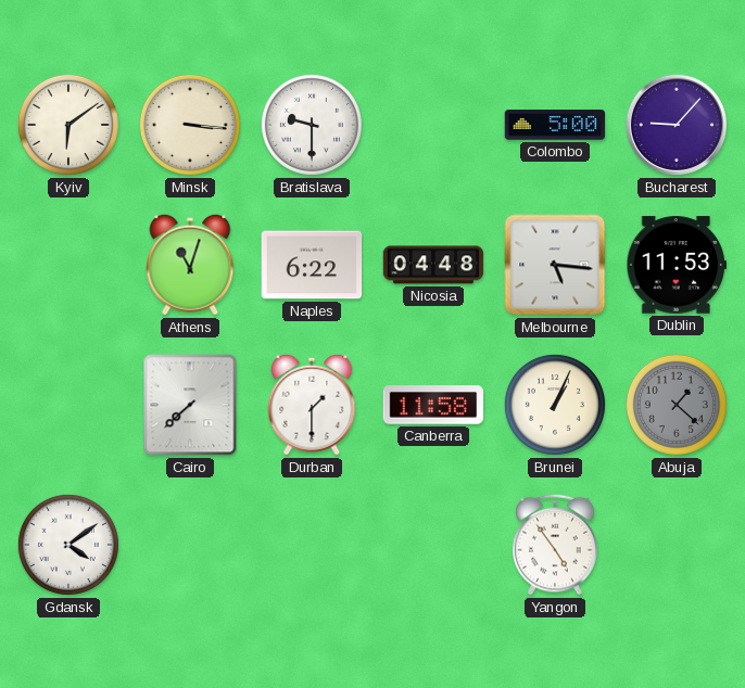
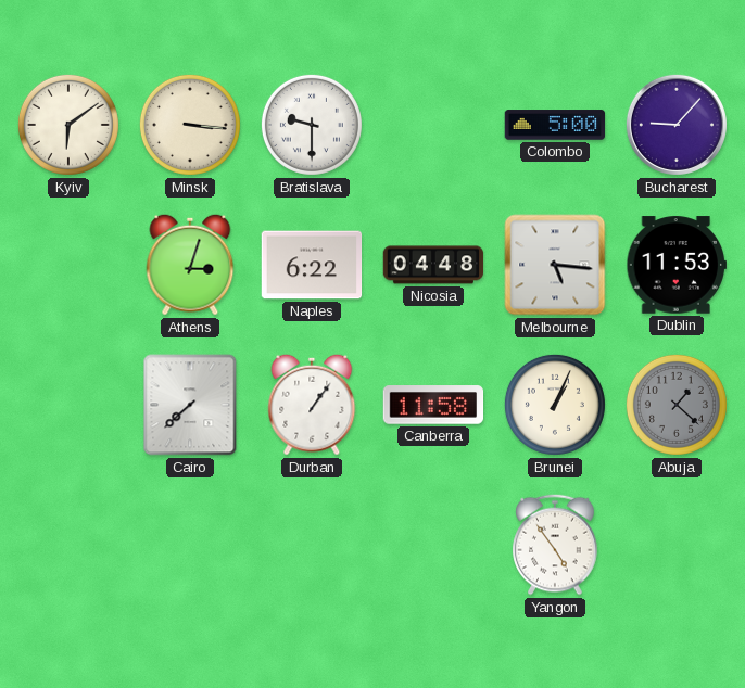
Athens: 11:03 -> 3:03
Durban: 1:30 -> 1:06
Gdansk: 4:09 -> none
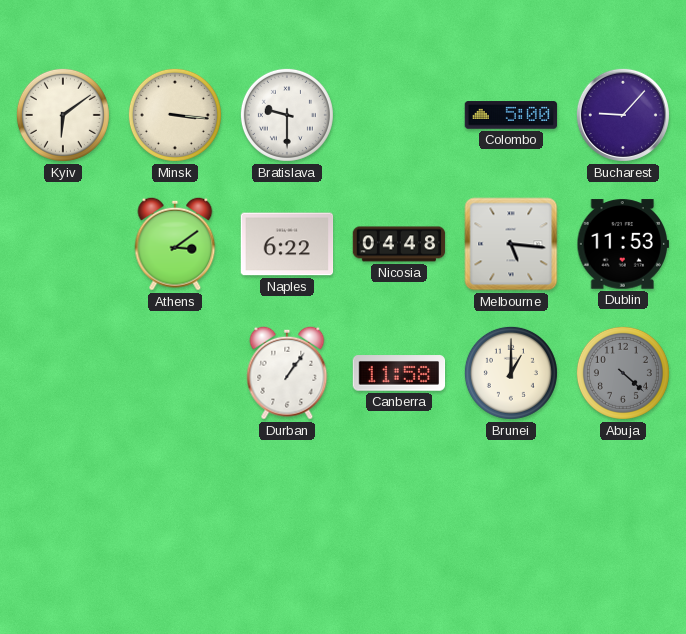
Athens: 3:03 -> 3:09
Cairo: 7:38 -> none
Brunei: 1:04 -> 1:00
Abuja: 1:22 -> 4:22
Yangon: 4:54 -> none
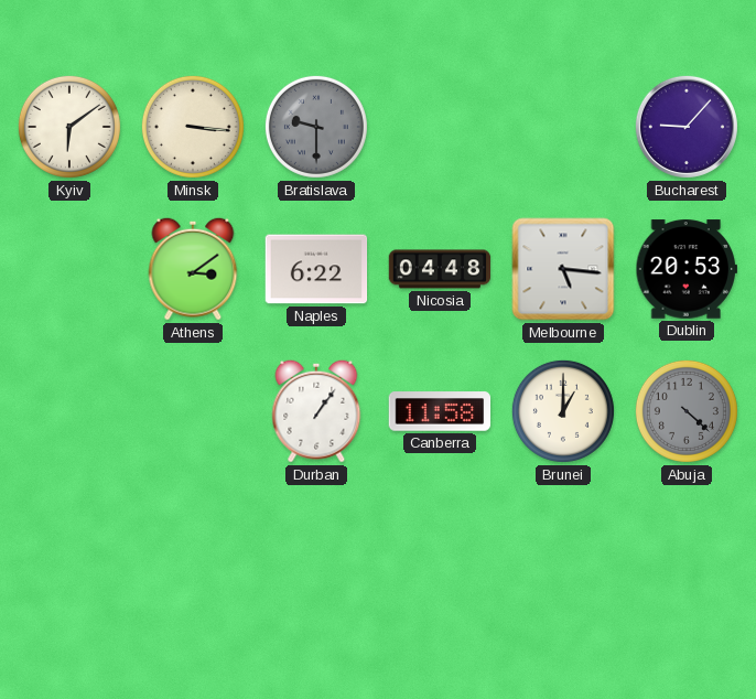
Bratislava dial: white -> grey
Colombo: 5:00 -> none
Dublin: 11:53 -> 20:53
